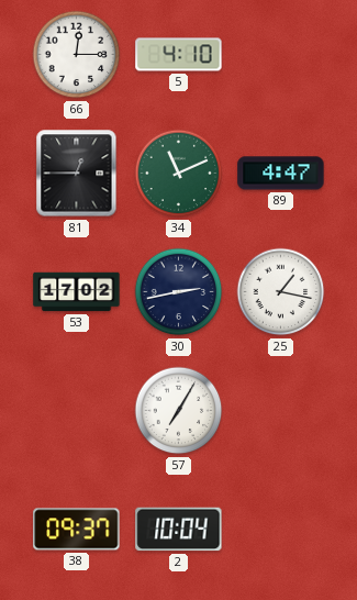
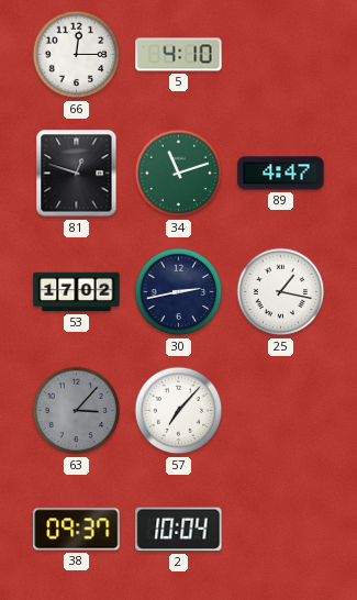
81: 12:45 -> 12:48
34: 11:11 -> 11:12
63: none -> 3:07
57: 7:05 -> 7:07
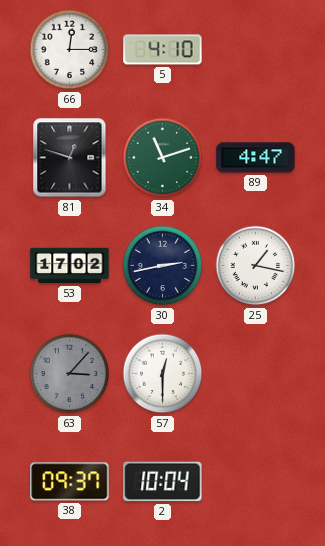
57: 7:07 -> 12:30
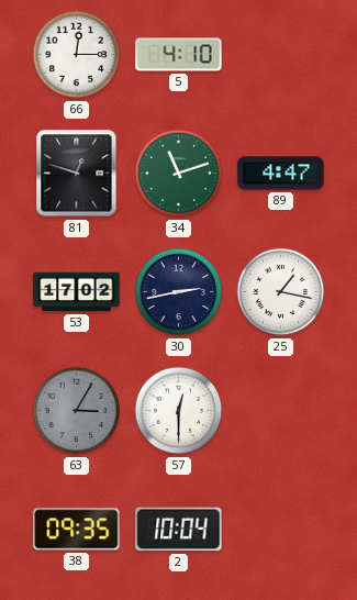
63: 3:07 -> 3:05
38: 09:37 -> 09:35
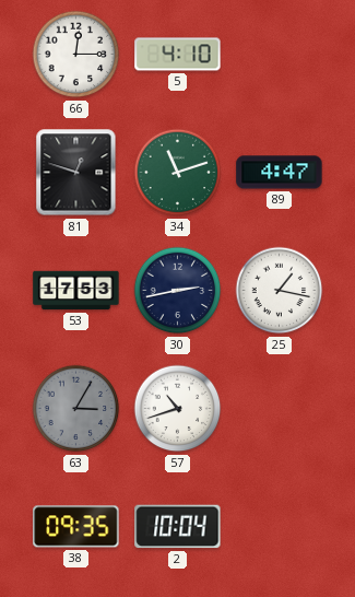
53: 17:02 -> 17:53
57: 12:30 -> 10:42
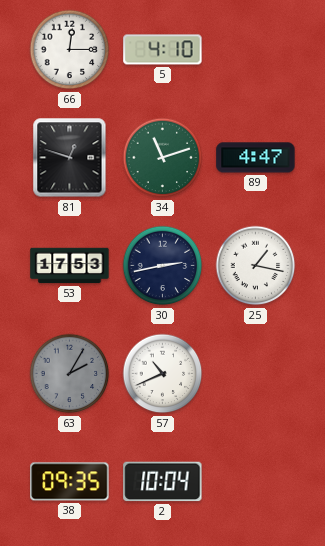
63: 3:05 -> 2:05
57: 10:42 -> 10:41
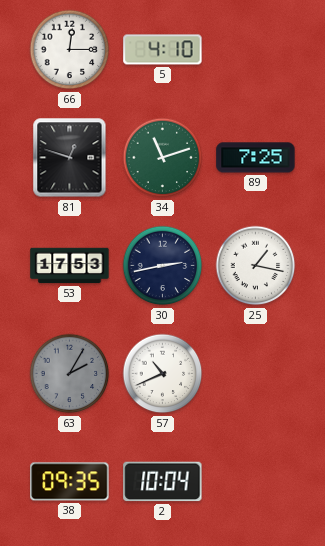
89: 4:47 -> 7:25
